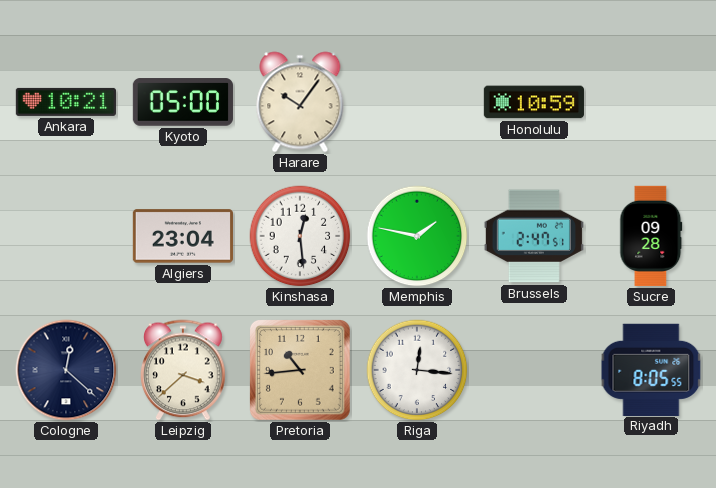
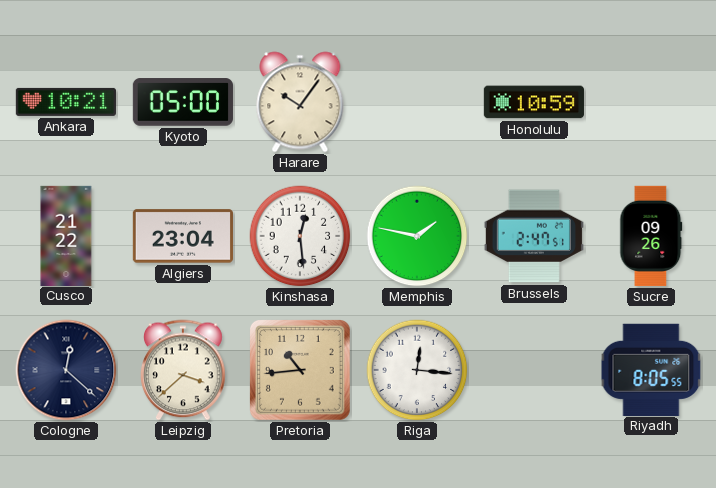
Cusco: none -> 21:22
Sucre: 09:28 -> 09:26
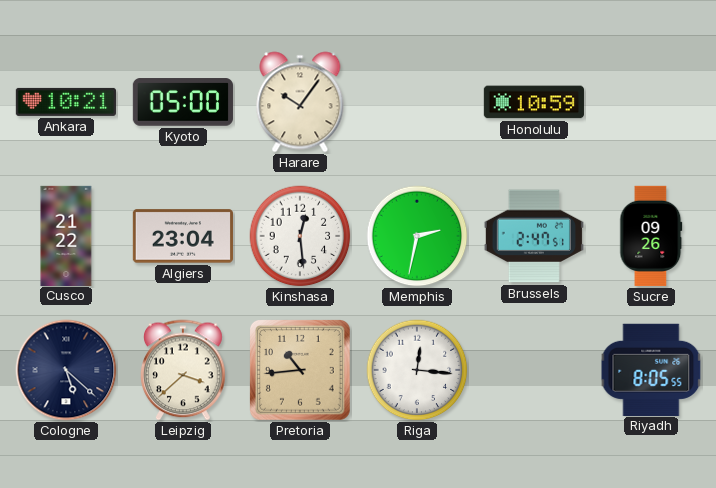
Memphis: 1:47 -> 2:32
Cologne: 12:22 -> 5:22
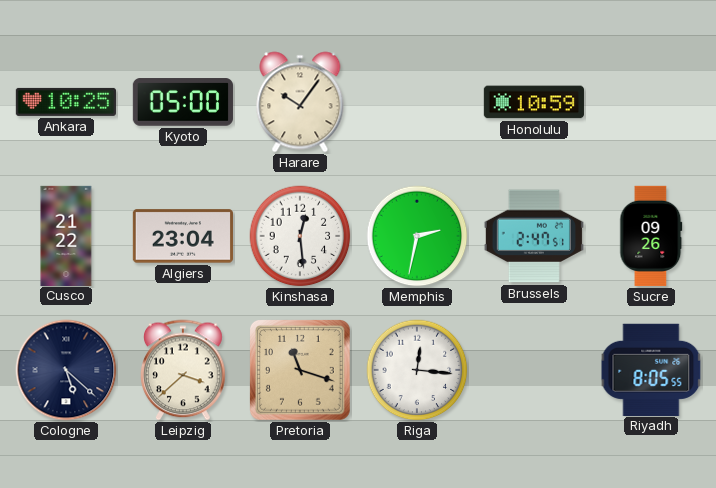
Ankara: 10:21 -> 10:25
Pretoria: 10:44 -> 11:18
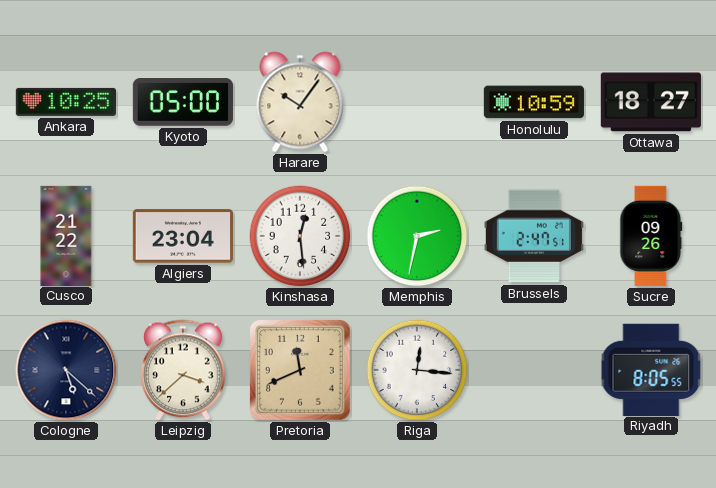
Ottawa: none -> 18:27
Pretoria: 11:18 -> 11:41
